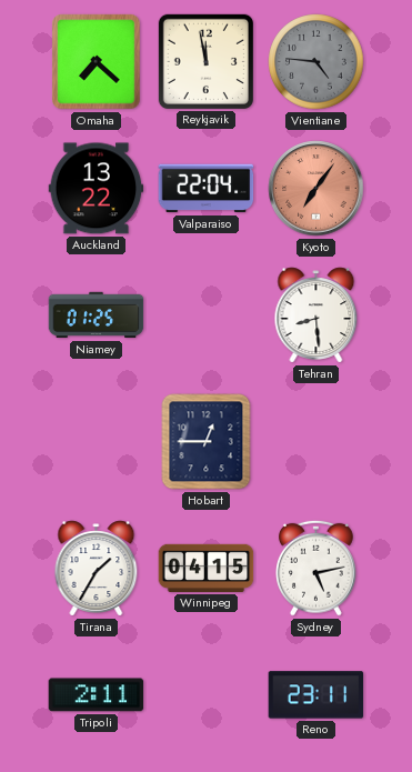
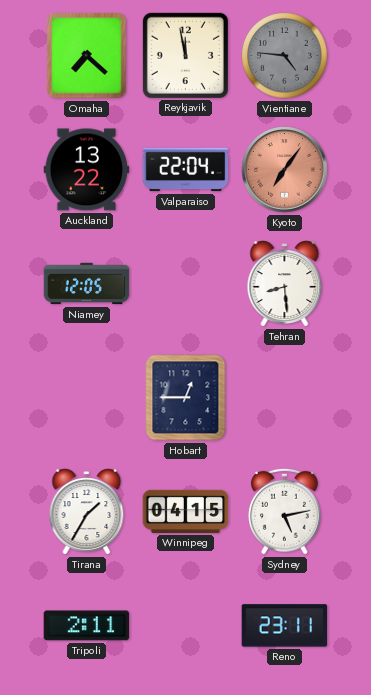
Niamey: 01:25 -> 12:05
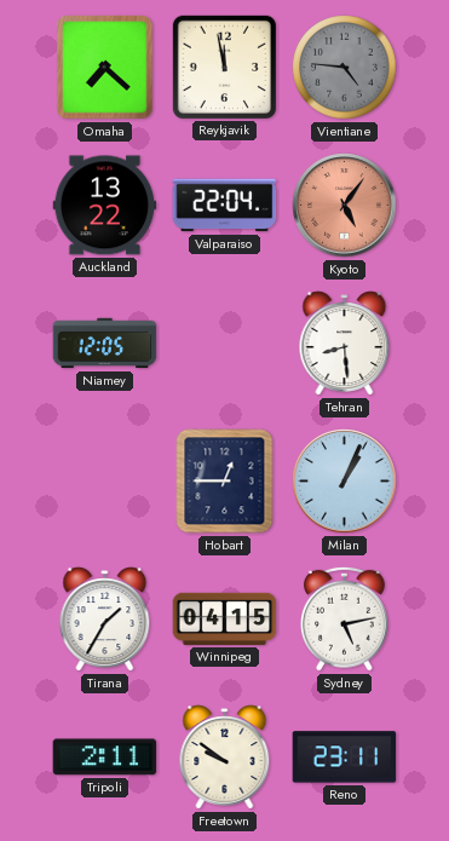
Kyoto: 7:06 -> 5:06
Milan: none -> 1:04
Freetown: none -> 9:51
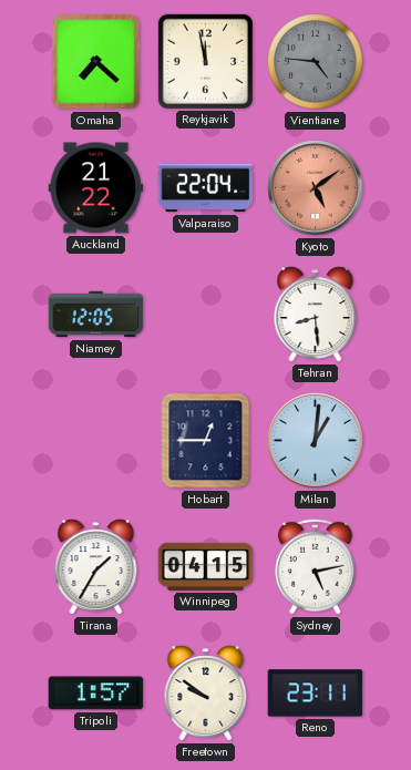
Auckland: 13:22 -> 21:22
Kyoto: 5:06 -> 5:09
Milan: 1:04 -> 1:01
Tripoli: 2:11 -> 1:57
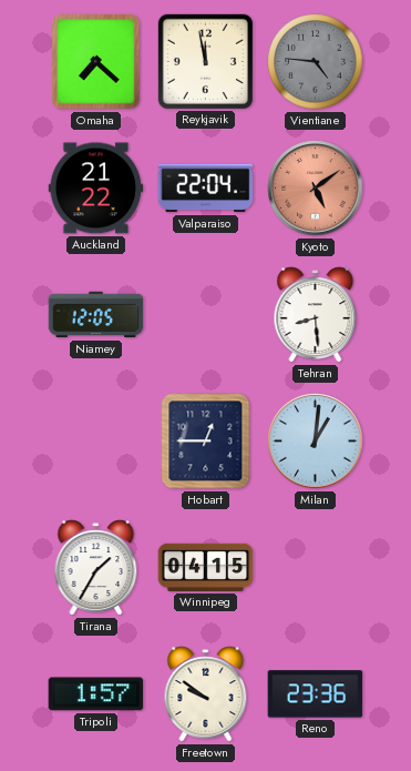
Sydney: 5:13 -> none
Reno: 23:11 -> 23:36
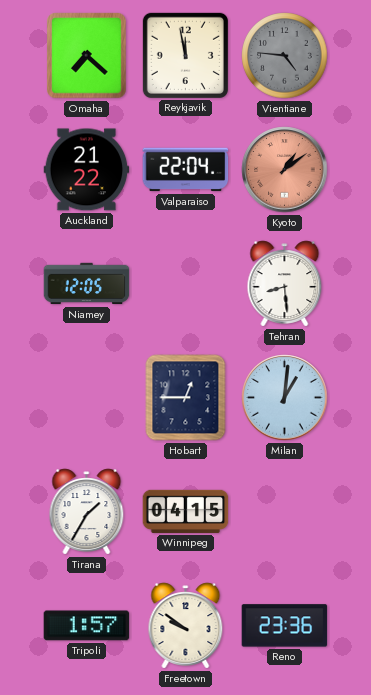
Kyoto: 5:09 -> 1:09
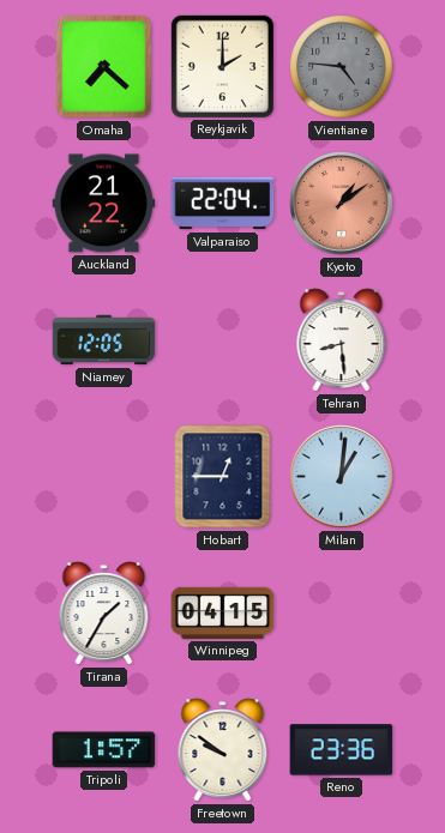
Reykjavik: 11:58 -> 2:00
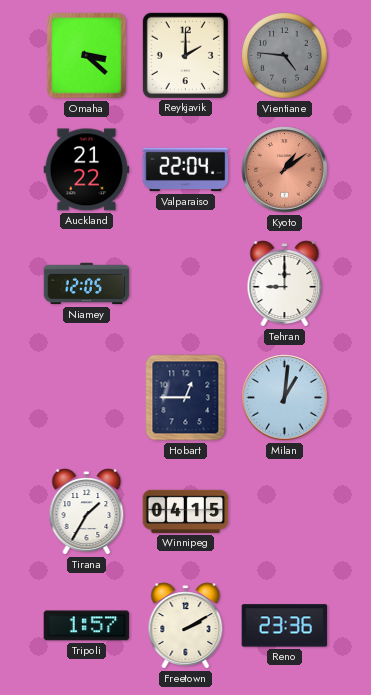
Omaha: 7:22 -> 3:22
Tehran: 8:29 -> 9:00
Freetown: 9:51 -> 2:10
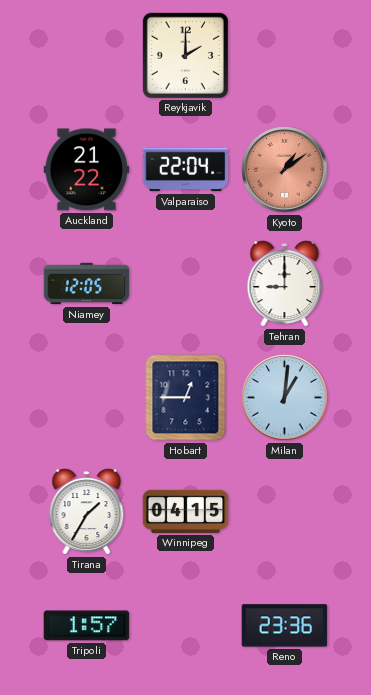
Omaha: 3:22 -> none
Vientiane: 4:46 -> none
Freetown: 2:10 -> none
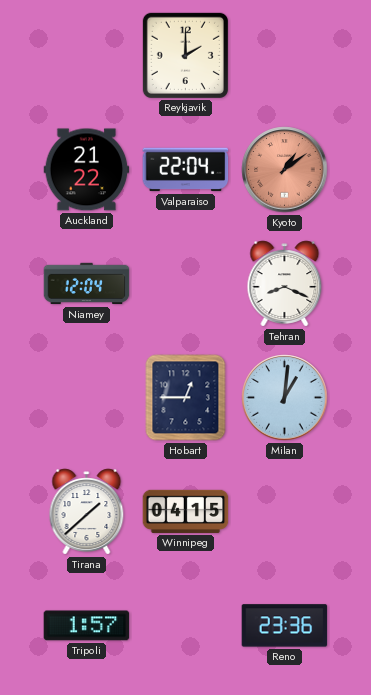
Niamey: 12:05 -> 12:04
Tehran: 9:00 -> 8:19
Tirana: 1:35 -> 1:38
